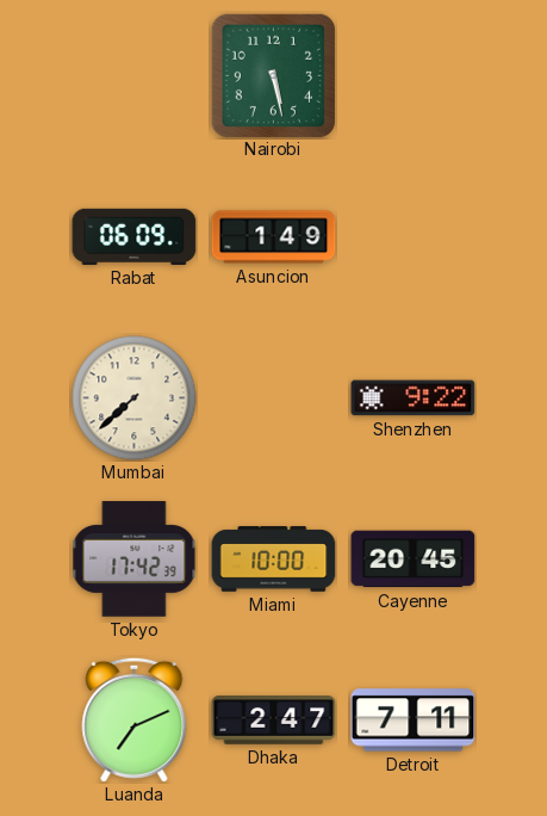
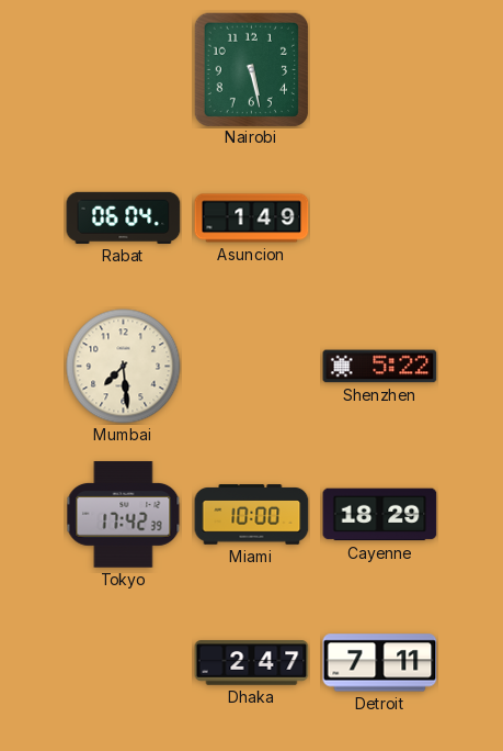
Rabat: 06:09 -> 06:04
Mumbai: 7:38 -> 7:29
Shenzhen: 9:22 -> 5:22
Cayenne: 20:45 -> 18:29
Luanda: 7:11 -> none
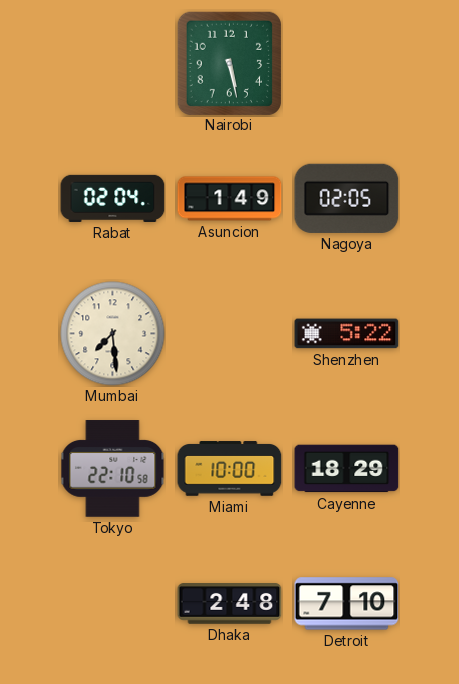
Rabat: 06:04 -> 02:04
Nagoya: none -> 02:05
Tokyo: 17:42 -> 22:10
Dhaka: 2:47 -> 2:48
Detroit: 7:11 -> 7:10
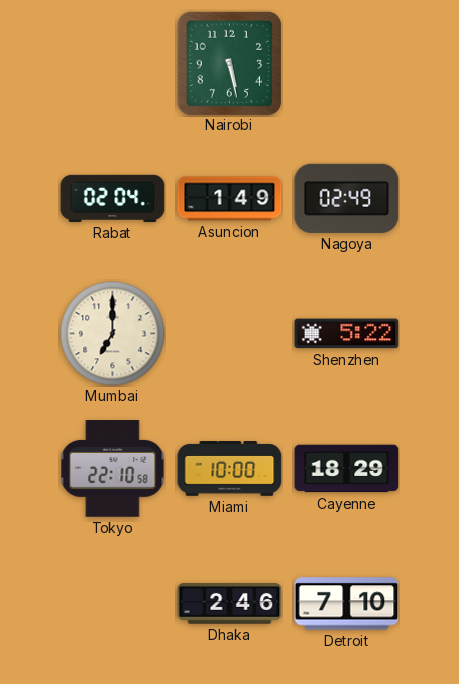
Nagoya: 02:05 -> 02:49
Mumbai: 7:29 -> 7:00
Dhaka: 2:48 -> 2:46
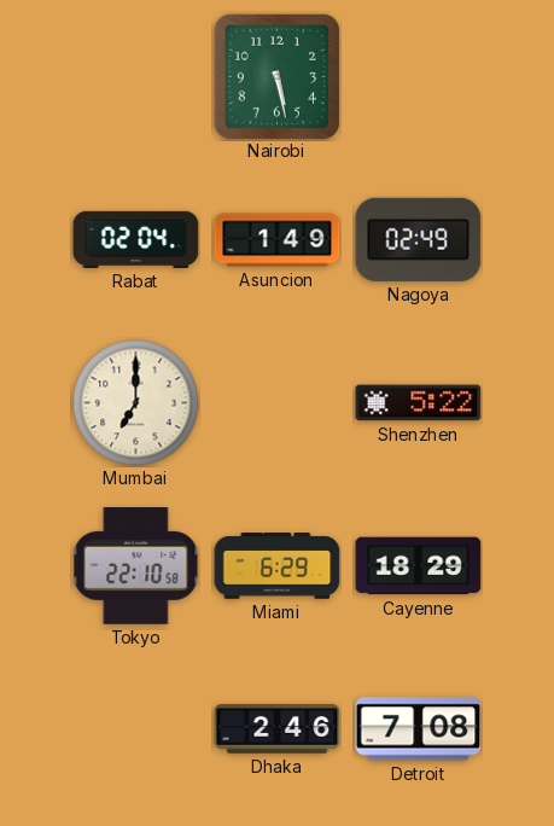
Miami: 10:00 -> 6:29
Detroit: 7:10 -> 7:08
